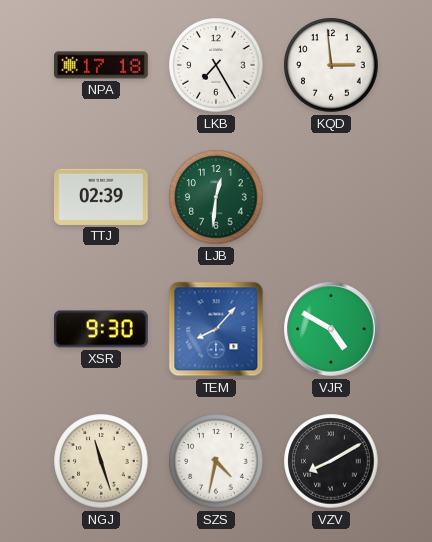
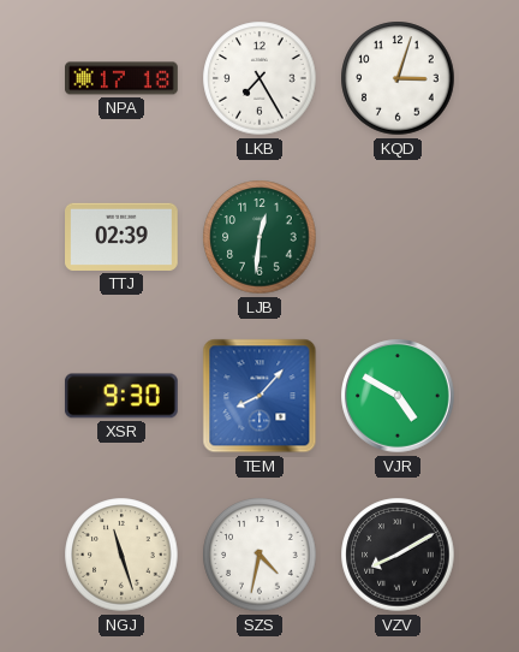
KQD: 2:59 -> 3:03
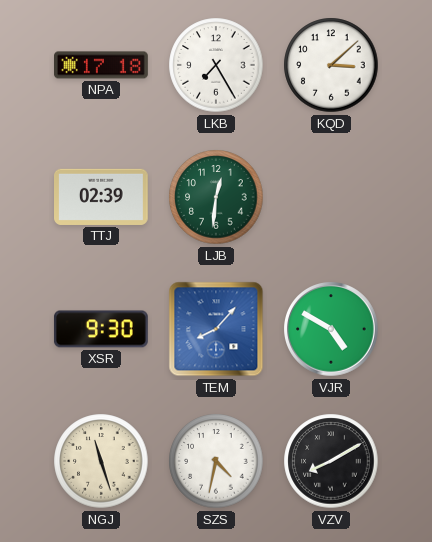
KQD: 3:03 -> 3:08
